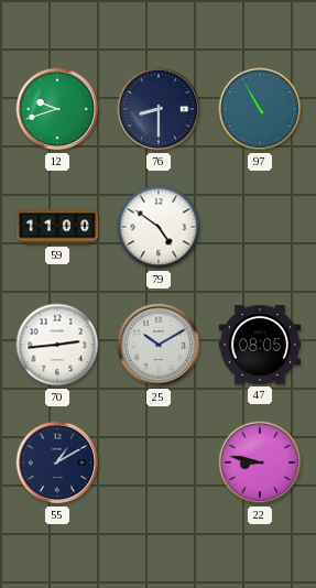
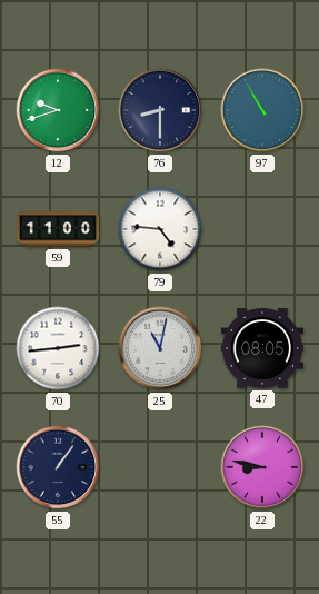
79: 4:51 -> 4:46
25: 10:10 -> 11:02
55: 1:10 -> 1:06
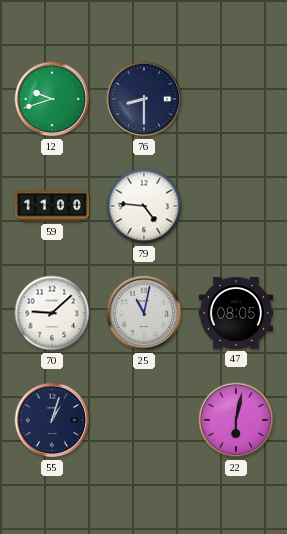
97: 10:55 -> none
70: 2:44 -> 9:08
55: 1:06 -> 1:03
22: 8:47 -> 6:02
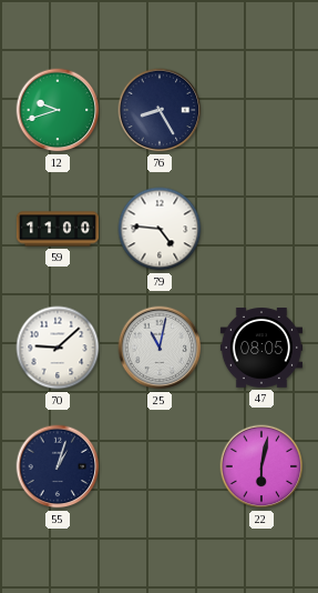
76: 8:30 -> 8:25
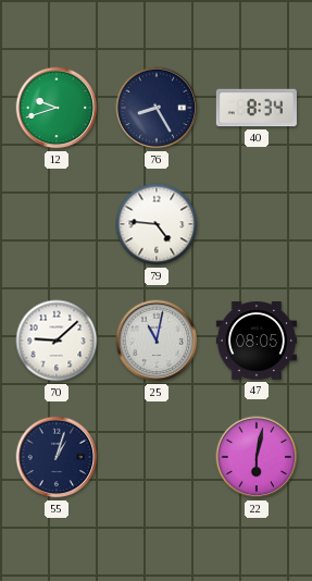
40: none -> 8:34
59: 11:00 -> none
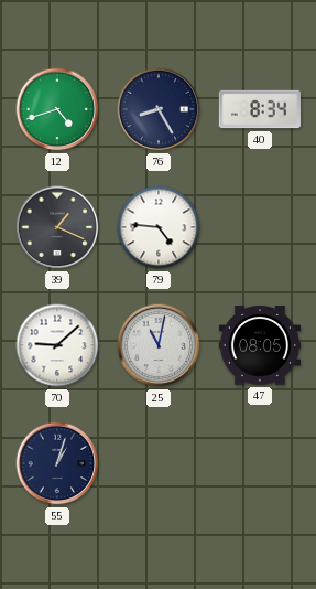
12: 9:42 -> 4:42
39: none -> 1:19
22: 6:02 -> none
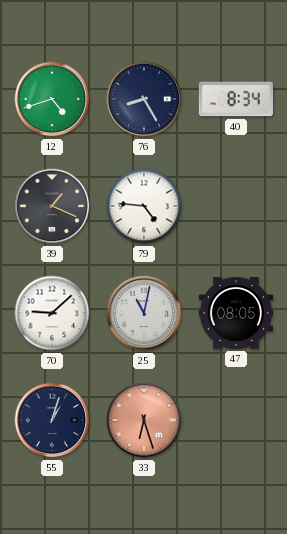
33: none -> 6:27
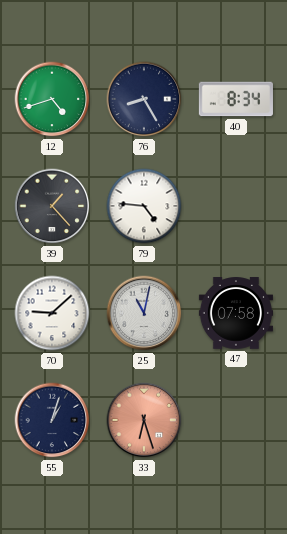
39: 1:19 -> 1:23
47: 08:05 -> 07:58
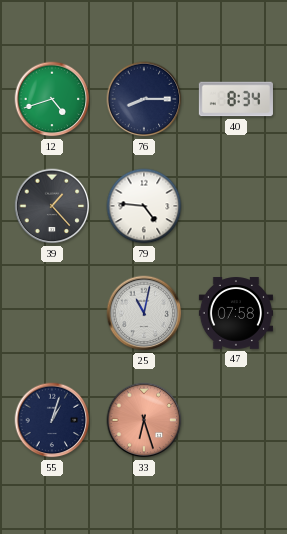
76: 8:25 -> 8:15
70: 9:08 -> none
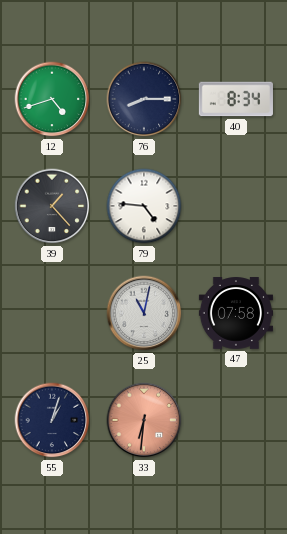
33: 6:27 -> 6:31
